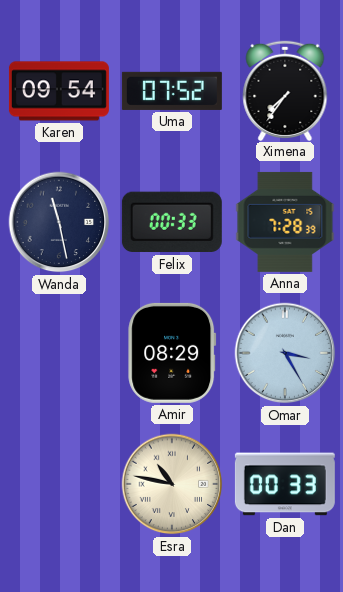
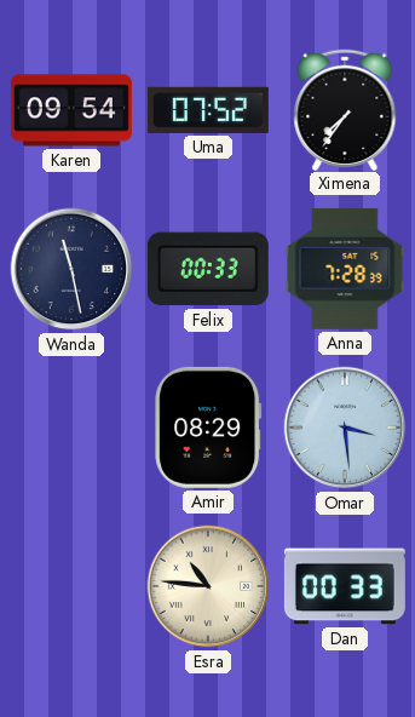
Omar: 3:25 -> 3:29
Esra: 10:47 -> 10:46
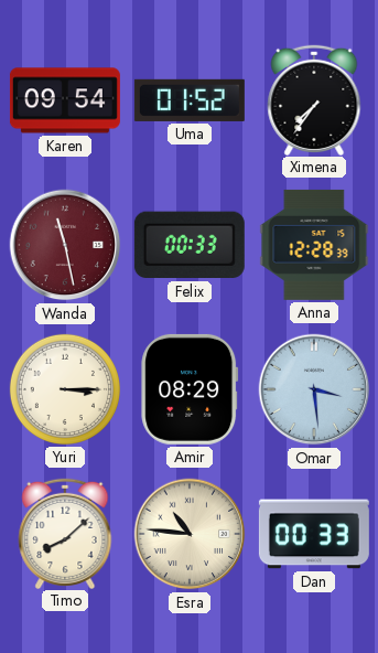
Uma: 07:52 -> 01:52
Wanda dial: navy -> burgundy
Anna: 7:28 -> 12:28
Yuri: none -> 3:15
Timo: none -> 8:08
